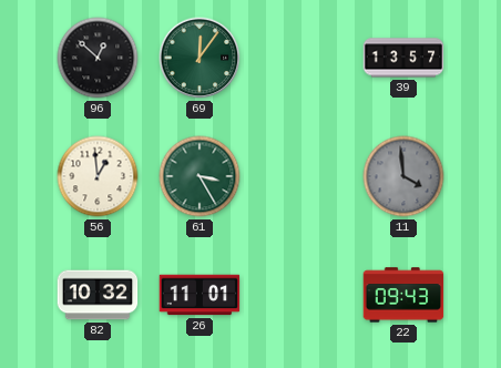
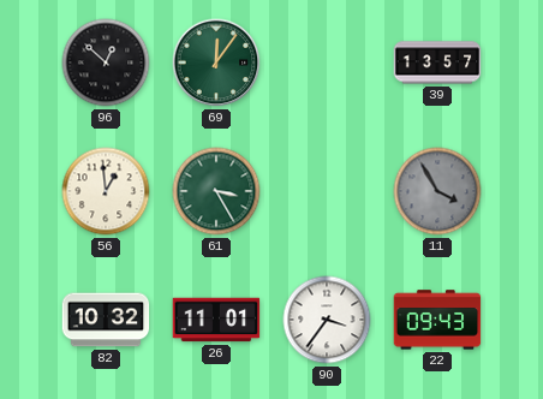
11: 3:59 -> 3:55
90: none -> 3:36
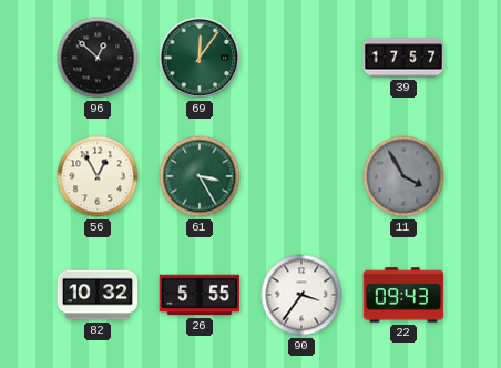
39: 13:57 -> 17:57
56: 12:59 -> 12:55
26: 11:01 -> 5:55
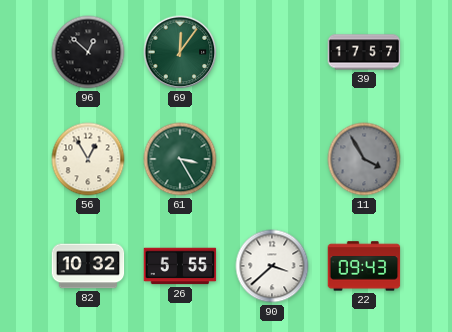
90: 3:36 -> 3:38
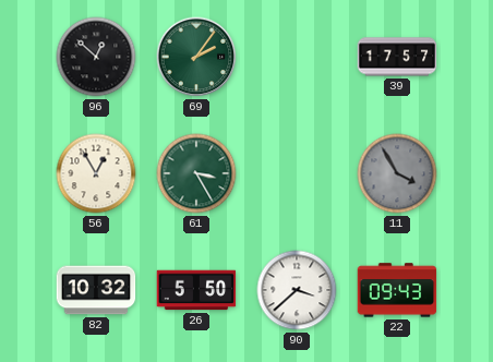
69: 12:06 -> 2:06
26: 5:55 -> 5:50
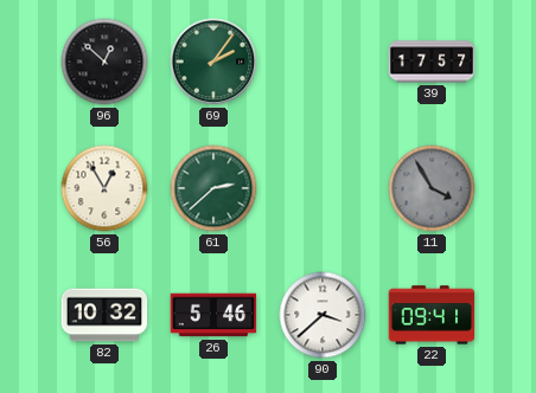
61: 3:25 -> 2:38
26: 5:50 -> 5:46
22: 09:43 -> 09:41
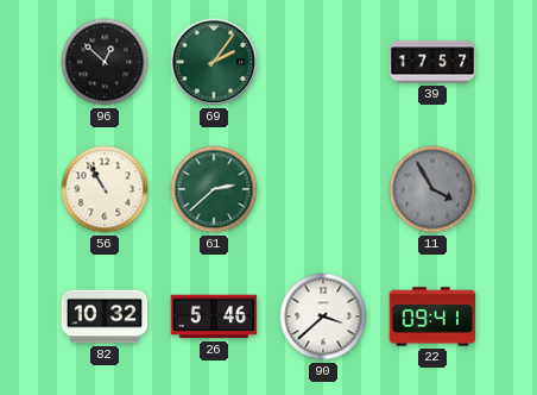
56: 12:55 -> 10:55
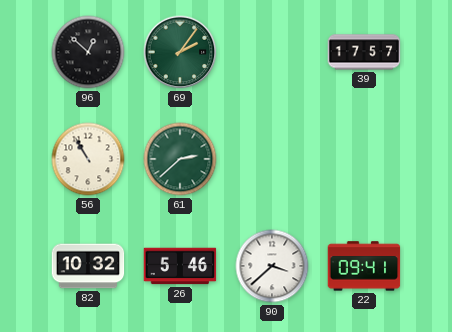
11: 3:55 -> none
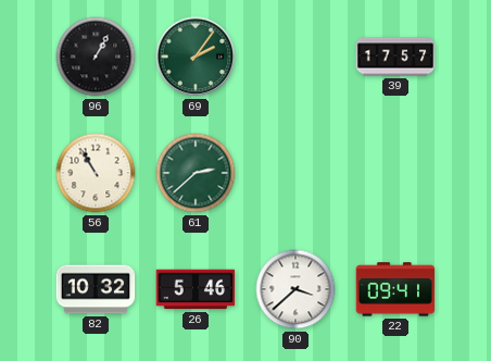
96: 12:52 -> 1:05
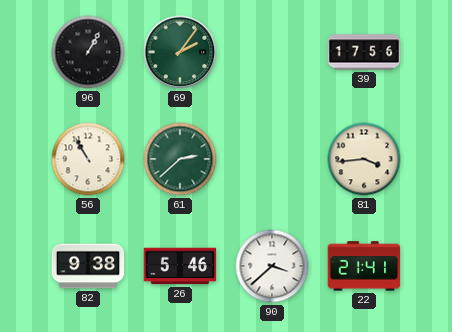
39: 17:57 -> 17:56
81: none -> 3:44
82: 10:32 -> 9:38
22: 09:41 -> 21:41
